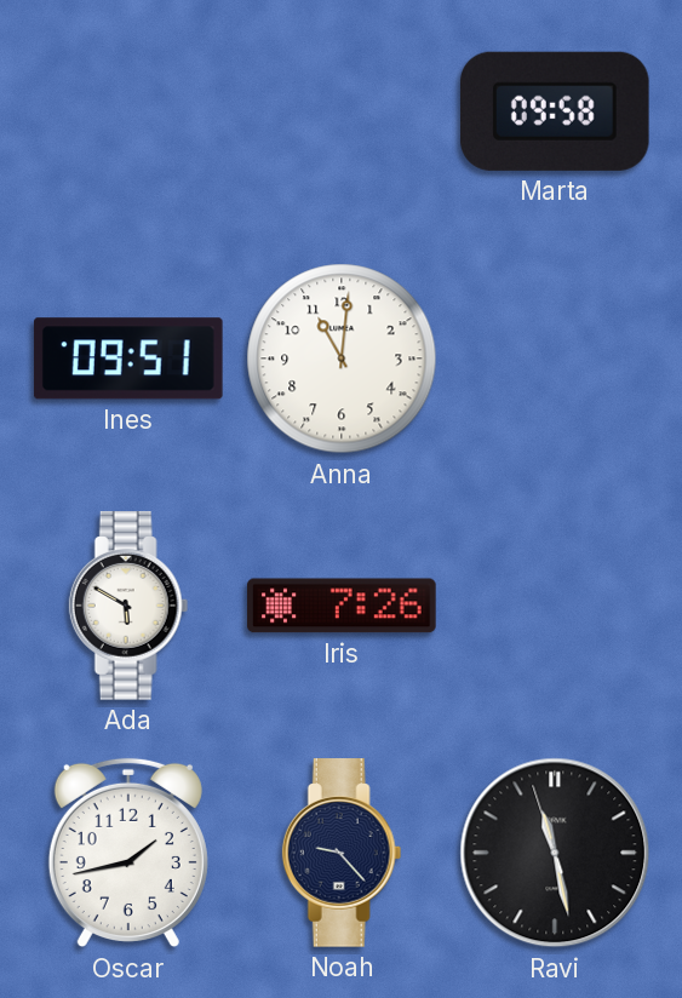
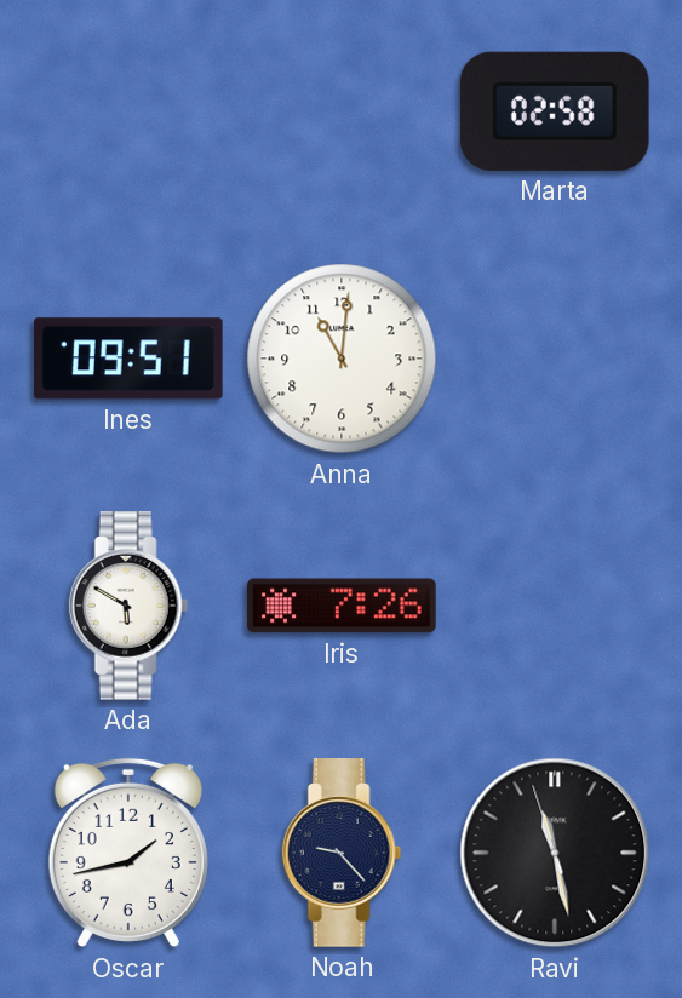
Marta: 09:58 -> 02:58
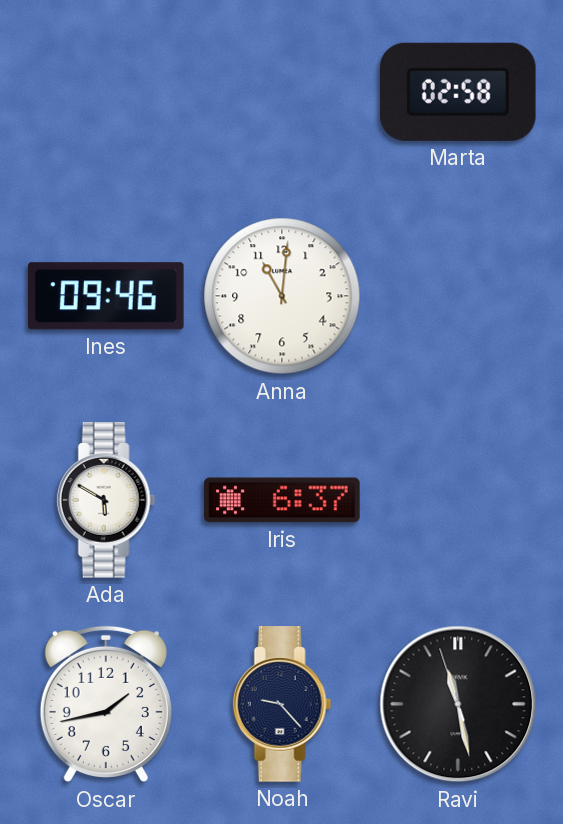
Ines: 09:51 -> 09:46
Iris: 7:26 -> 6:37
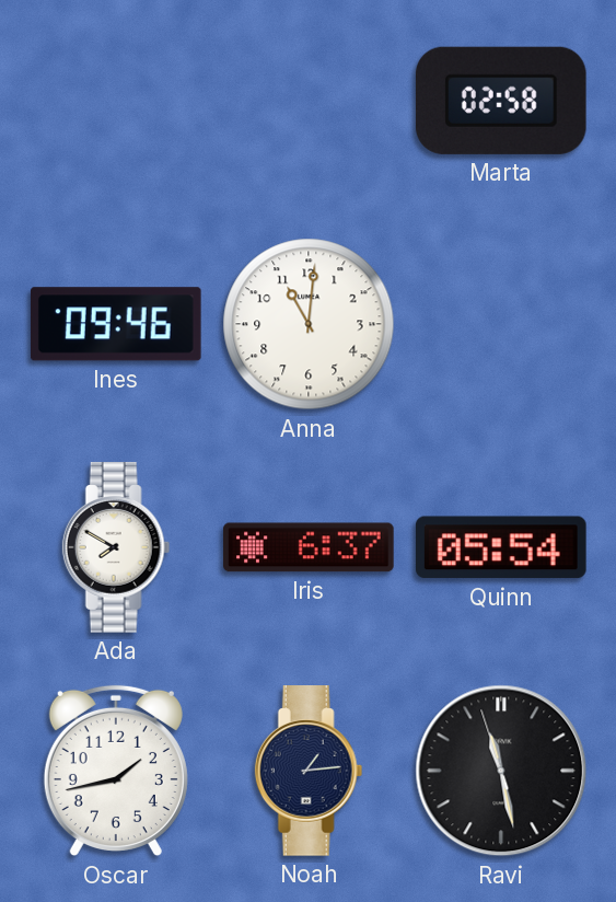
Ada: 5:50 -> 7:50
Quinn: none -> 05:54
Noah: 9:23 -> 1:14
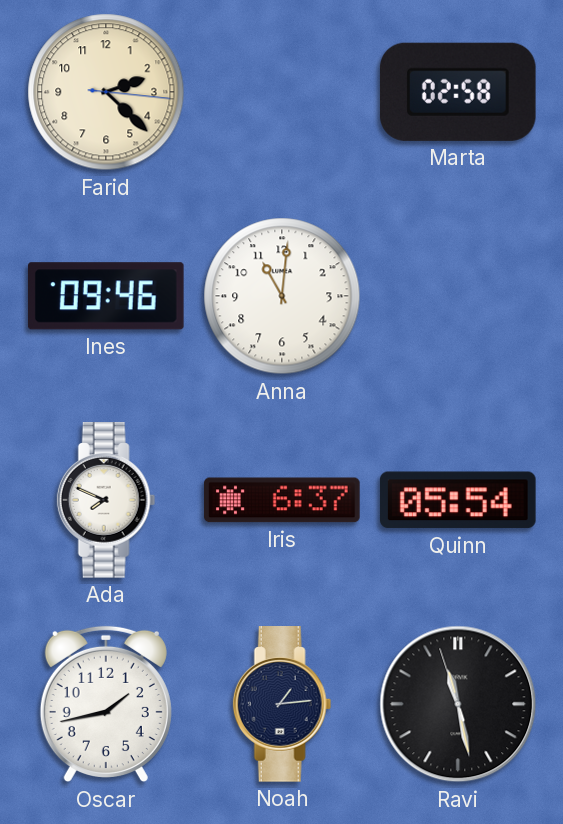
Farid: none -> 2:22
Ada: 7:50 -> 7:49
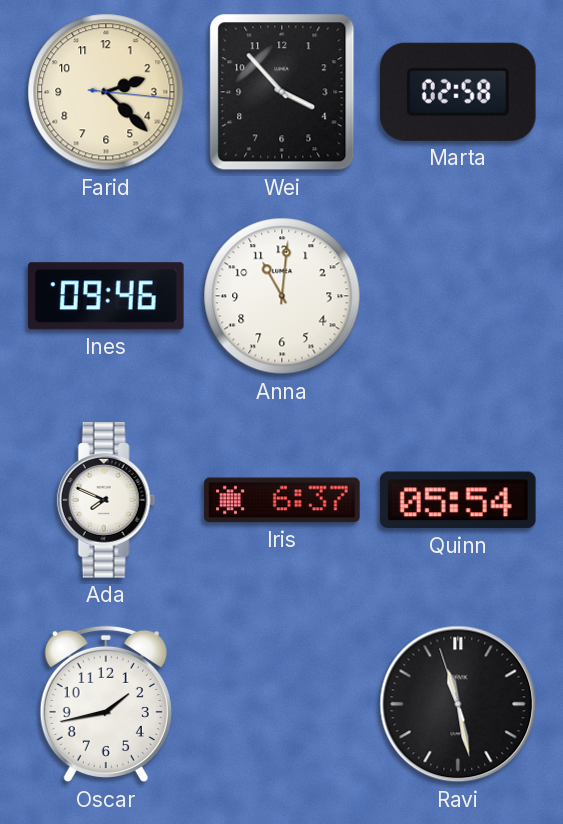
Wei: none -> 3:53
Noah: 1:14 -> none
